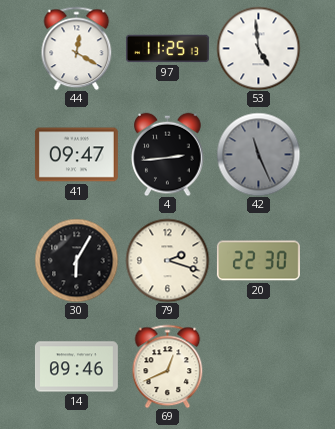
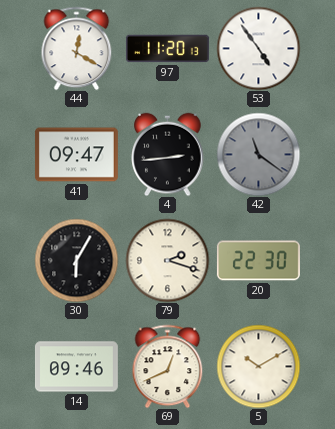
97: 11:25 -> 11:20
53: 4:59 -> 4:54
42: 11:26 -> 11:21
5: none -> 10:10
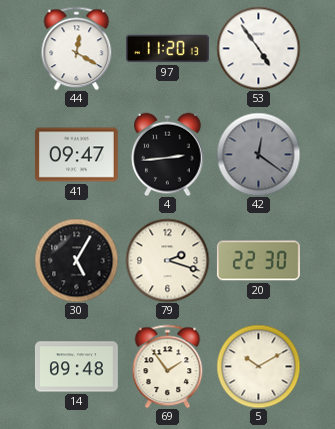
42: 11:21 -> 12:21
30: 6:05 -> 5:05
14: 09:46 -> 09:48
69: 12:41 -> 1:54
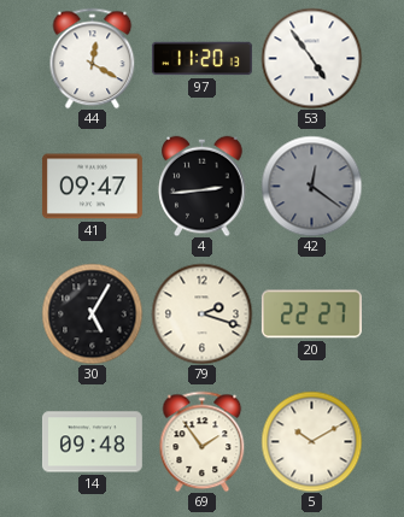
20: 22:30 -> 22:27
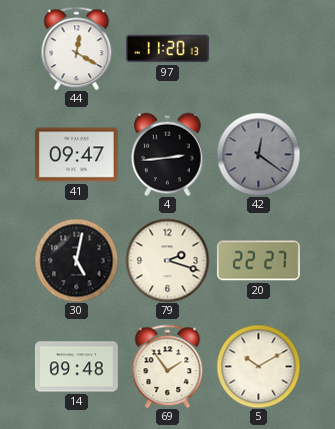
53: 4:54 -> none
30: 5:05 -> 5:02
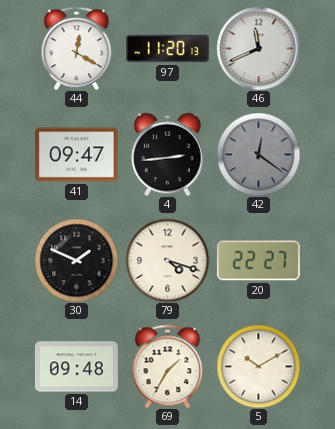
46: none -> 11:41
30: 5:02 -> 1:49
79: 2:18 -> 4:18
69: 1:54 -> 1:35
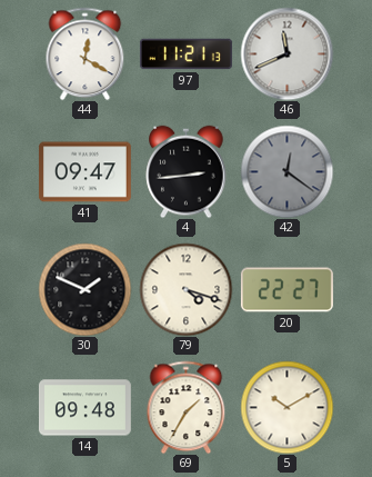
97: 11:20 -> 11:21
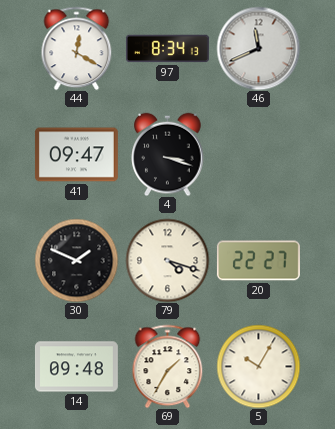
97: 11:21 -> 8:34
4: 2:44 -> 3:18
42: 12:21 -> none
5: 10:10 -> 10:05
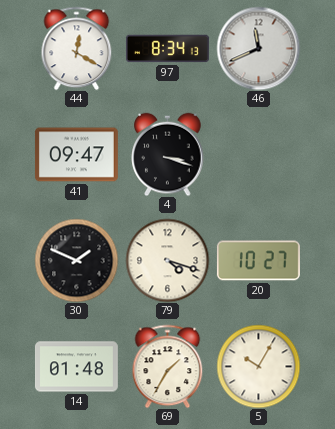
20: 22:27 -> 10:27
14: 09:48 -> 01:48
